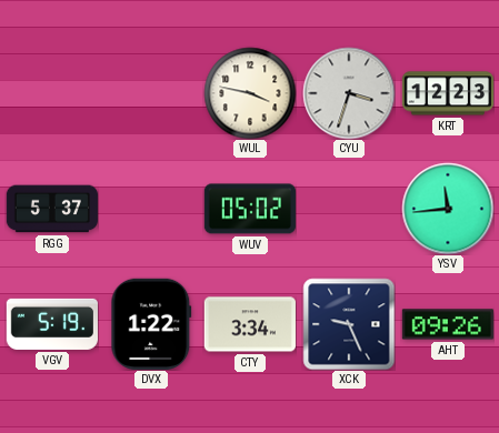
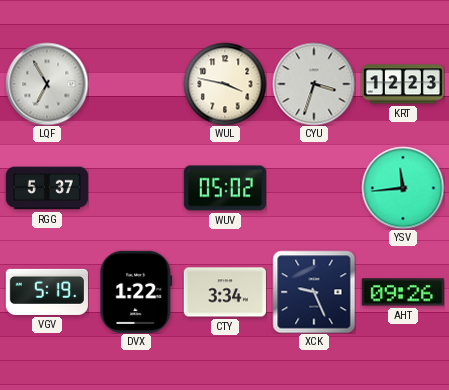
LQF: none -> 6:55
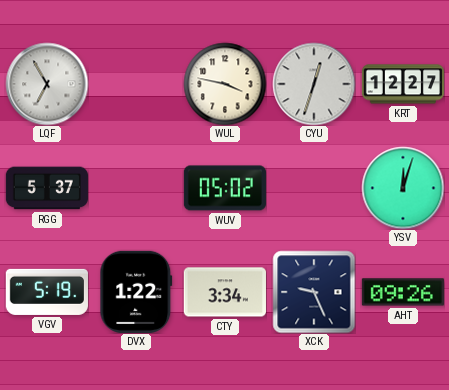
CYU: 3:33 -> 12:33
KRT: 12:23 -> 12:27
YSV: 11:44 -> 12:03
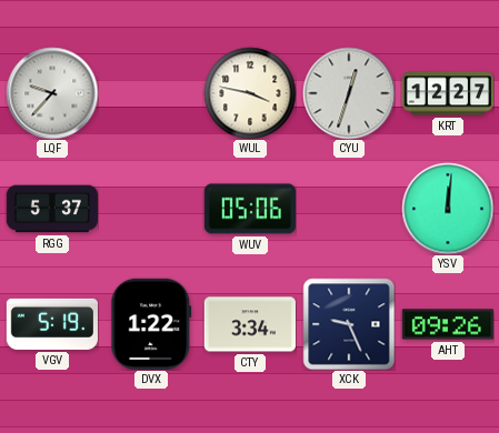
LQF: 6:55 -> 9:37
WUV: 05:02 -> 05:06
YSV: 12:03 -> 12:01
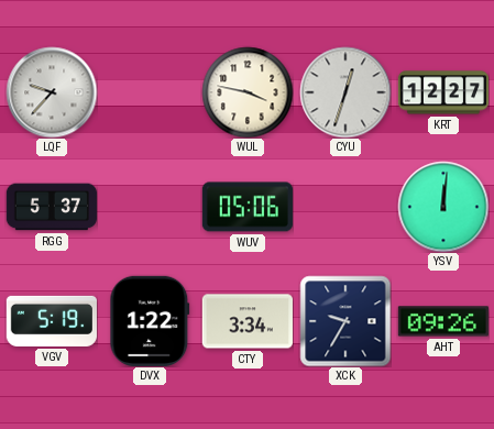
XCK: 9:26 -> 9:35
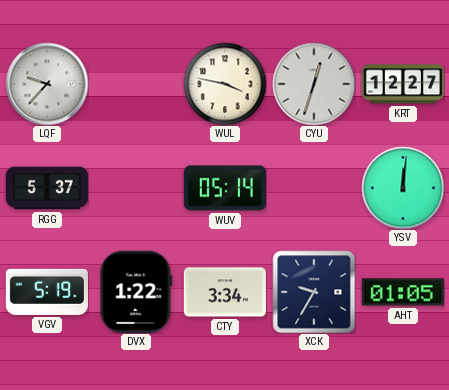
WUV: 05:06 -> 05:14
AHT: 09:26 -> 01:05
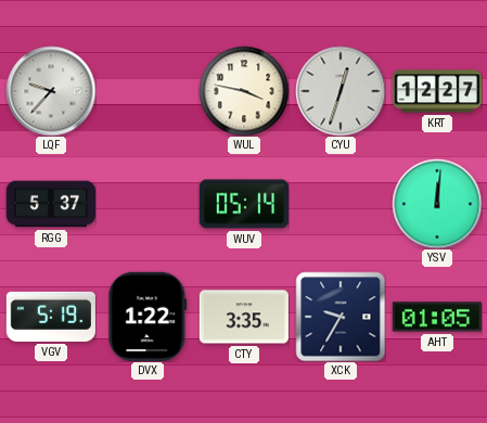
CTY: 3:34 -> 3:35
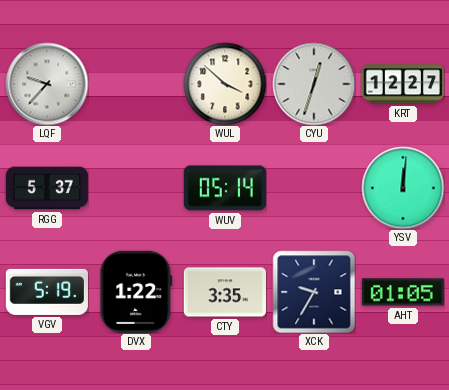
WUL: 3:47 -> 3:52
